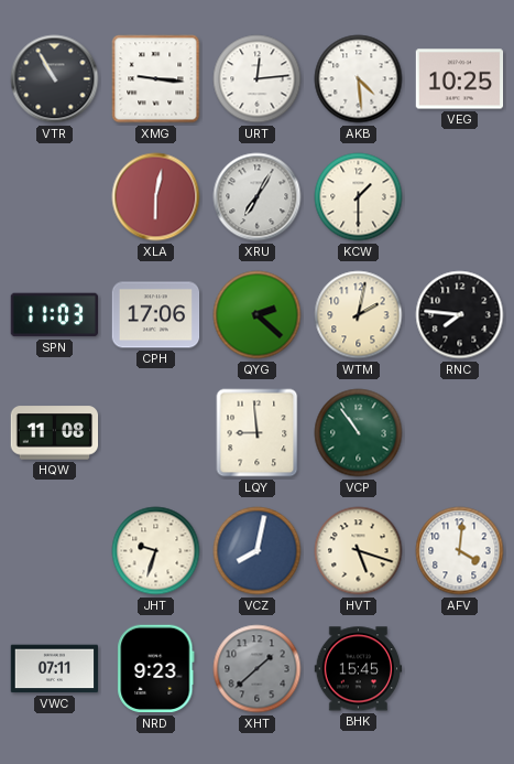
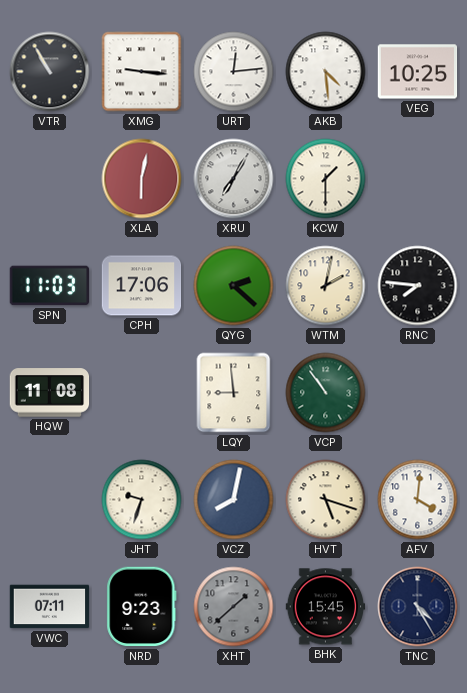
TNC: none -> 4:25
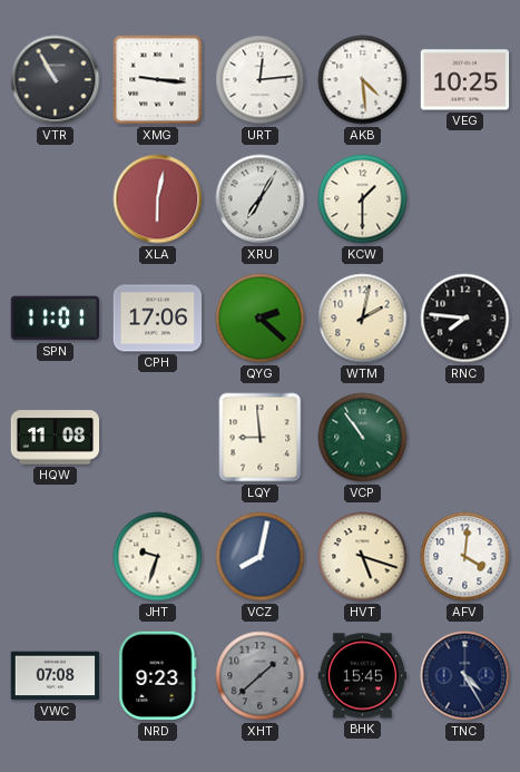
SPN: 11:03 -> 11:01
VWC: 07:11 -> 07:08
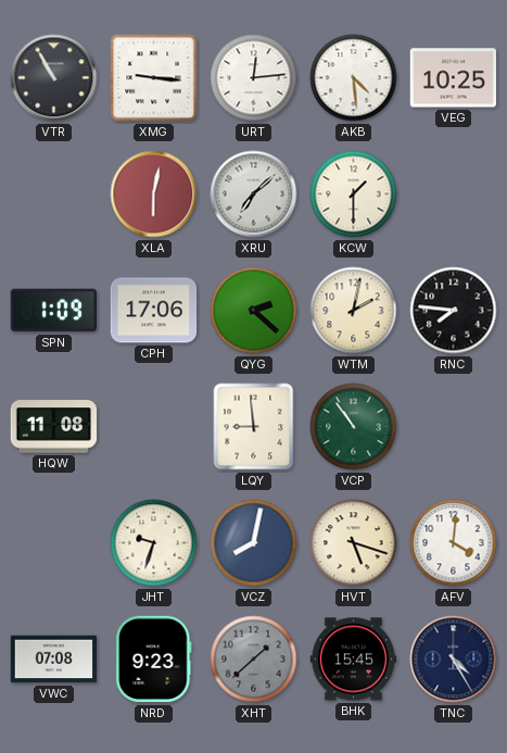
XRU: 7:05 -> 7:08
SPN: 11:01 -> 1:09
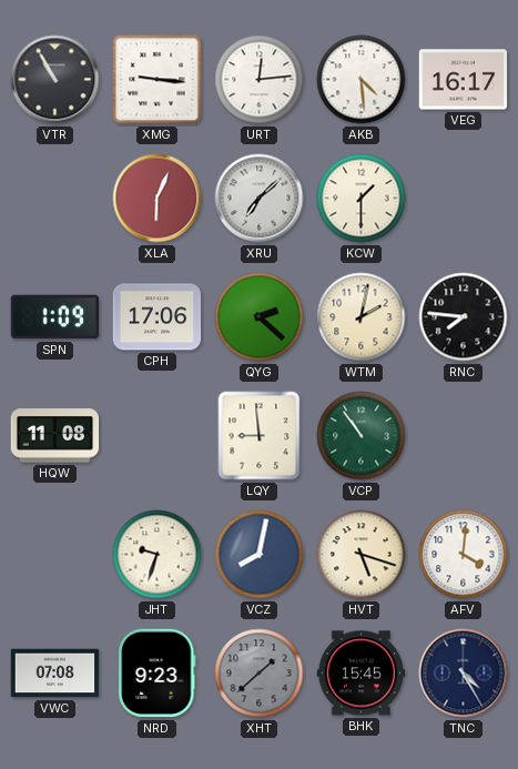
VEG: 10:25 -> 16:17
XLA: 6:02 -> 6:04
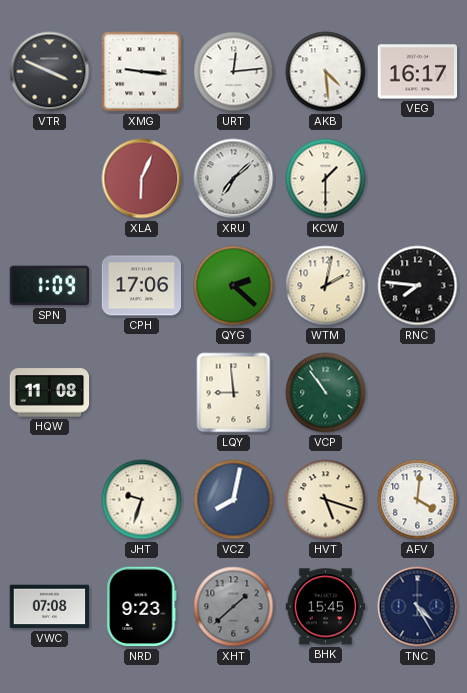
VTR: 10:55 -> 3:49
